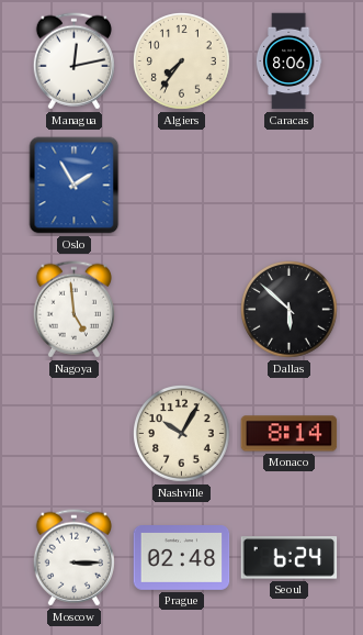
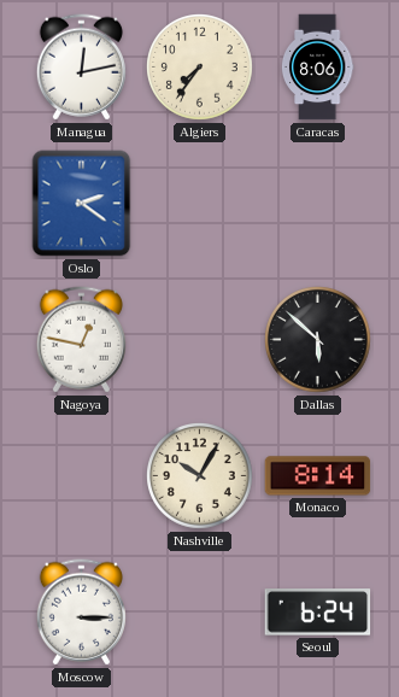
Oslo: 1:55 -> 2:21
Nagoya: 4:59 -> 12:47
Prague: 02:48 -> none
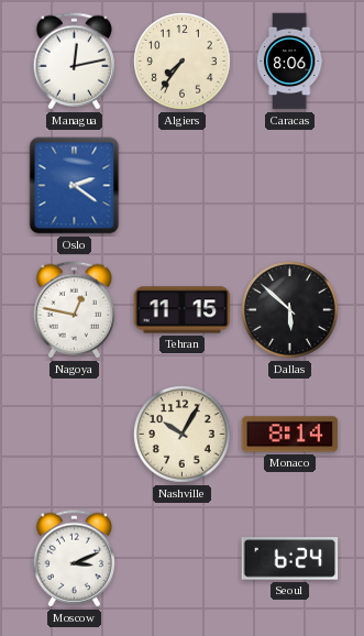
Tehran: none -> 11:15
Moscow: 3:15 -> 3:11
